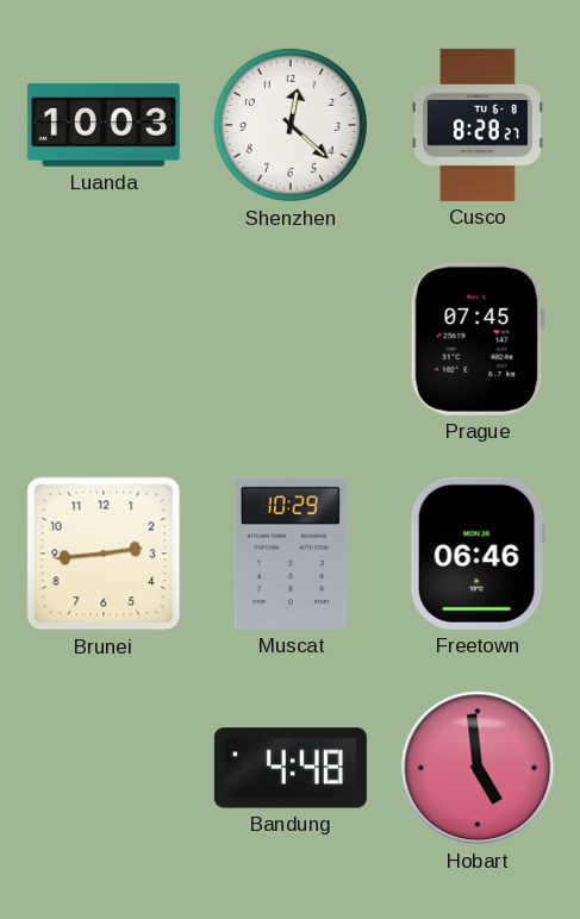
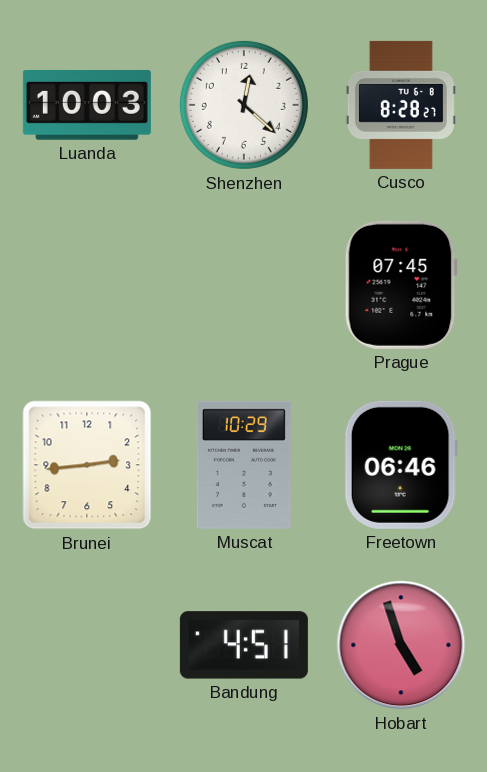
Bandung: 4:48 -> 4:51
Hobart: 4:59 -> 4:57
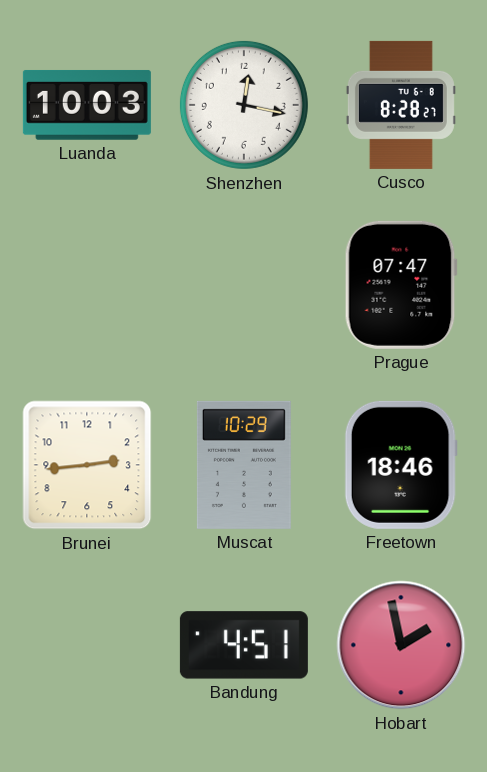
Shenzhen: 12:22 -> 12:17
Prague: 07:45 -> 07:47
Freetown: 06:46 -> 18:46
Hobart: 4:57 -> 1:58
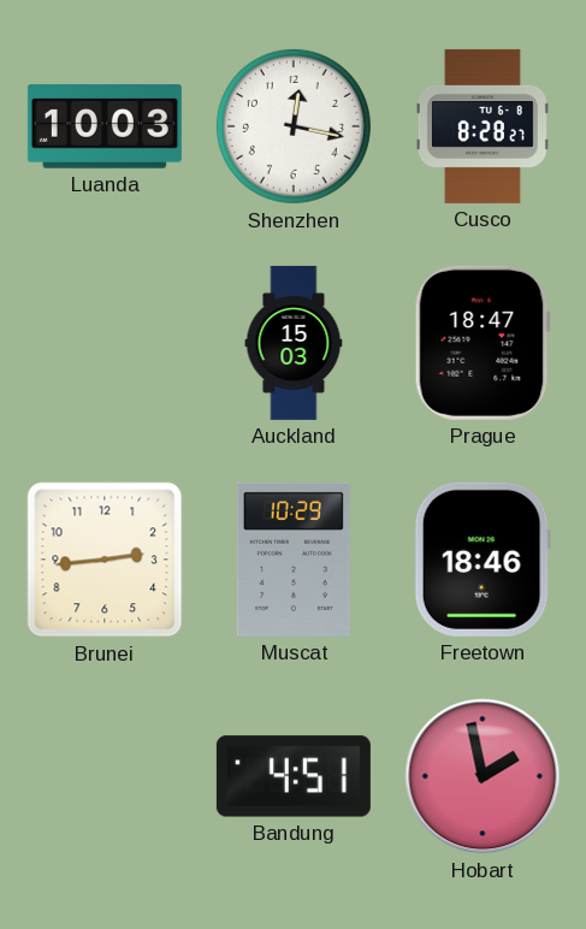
Auckland: none -> 15:03
Prague: 07:47 -> 18:47
